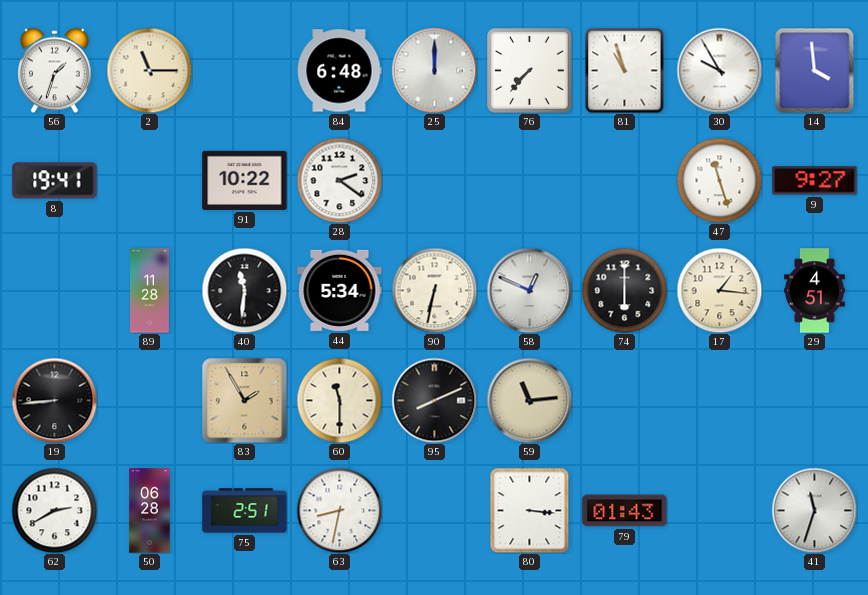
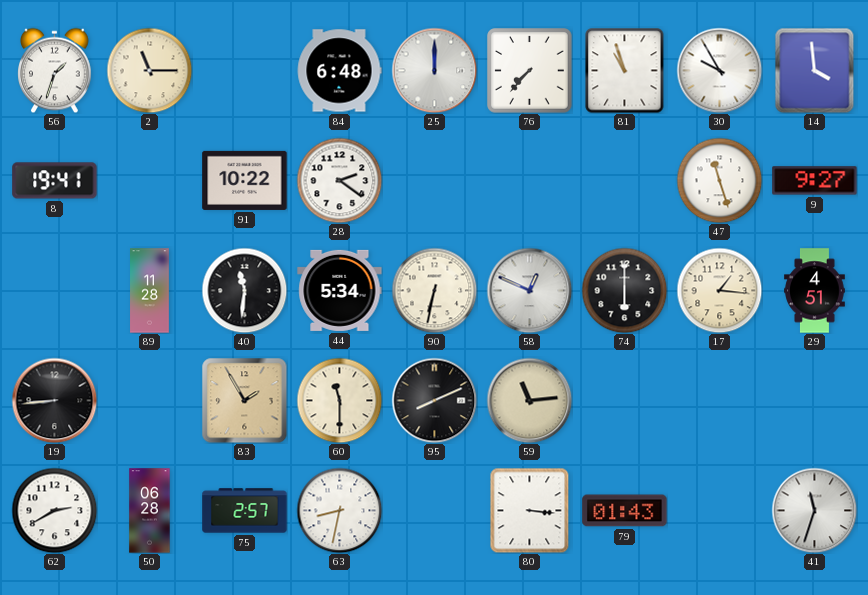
75: 2:51 -> 2:57
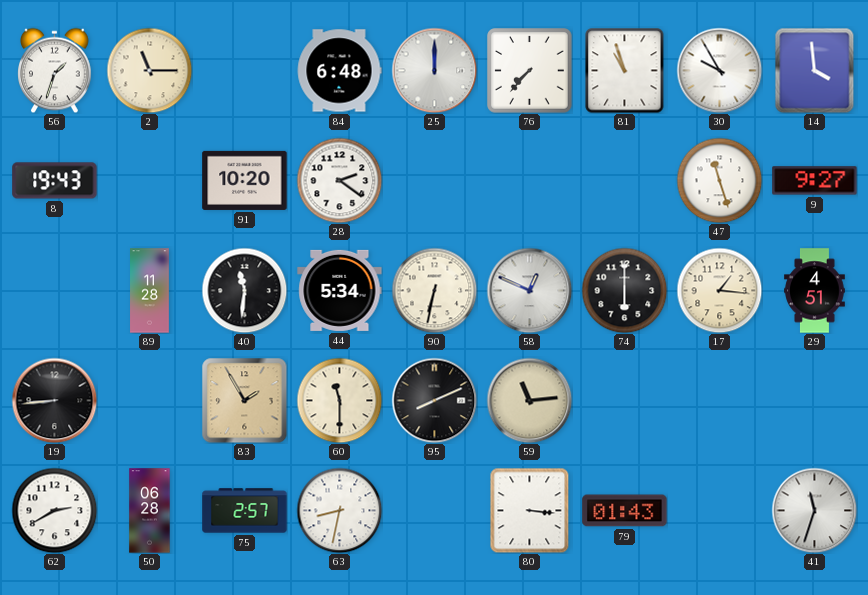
8: 19:41 -> 19:43
91: 10:22 -> 10:20
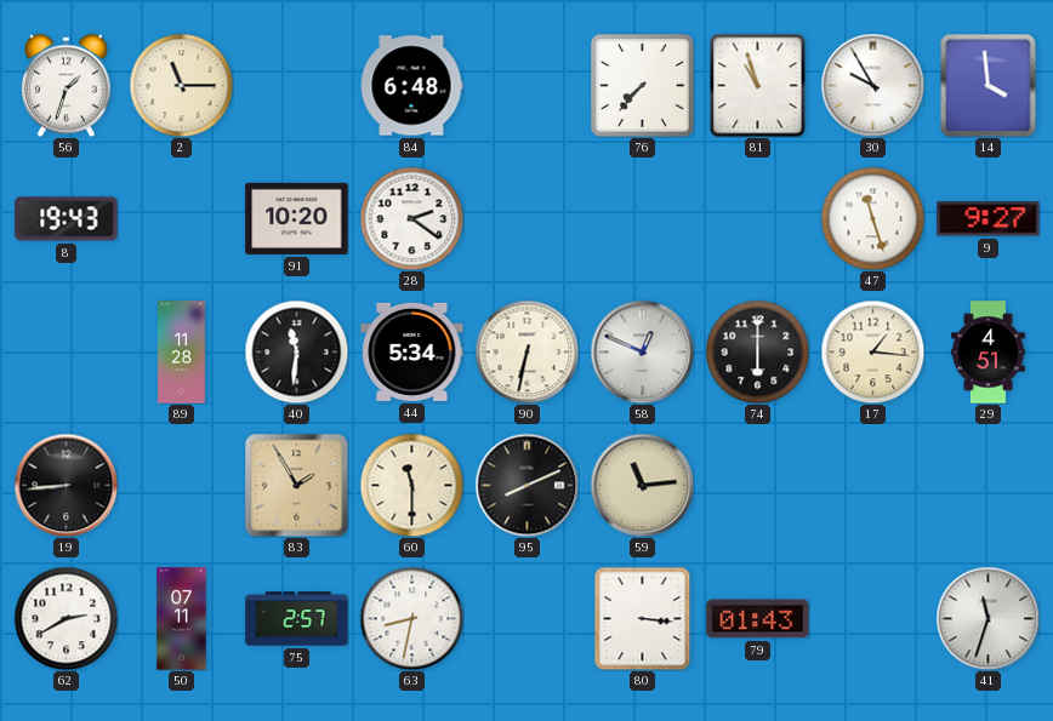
25: 12:00 -> none
50: 06:28 -> 07:11
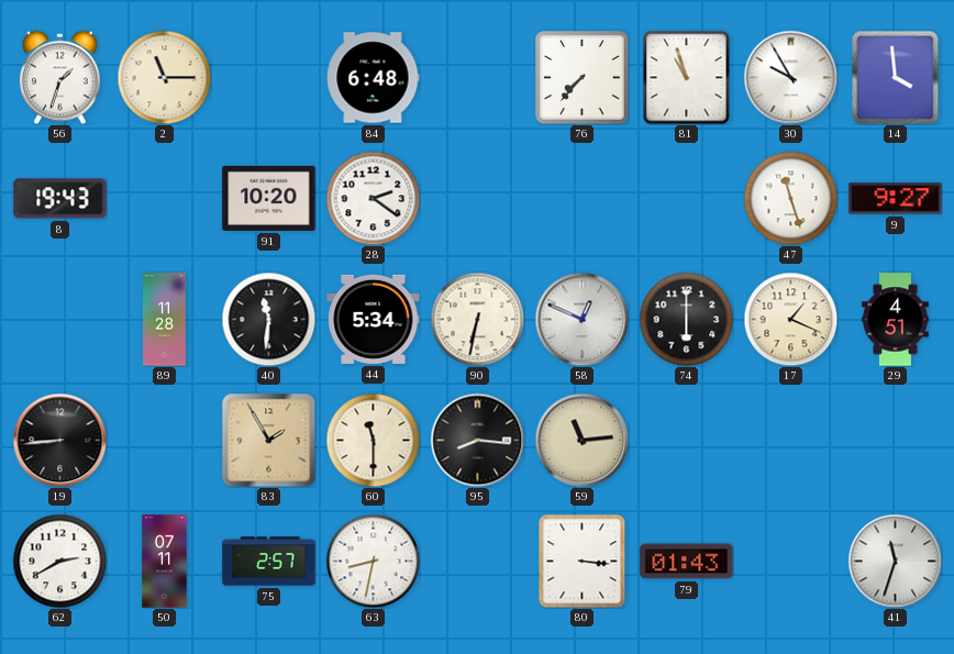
17: 1:16 -> 1:19
95: 8:11 -> 8:16
